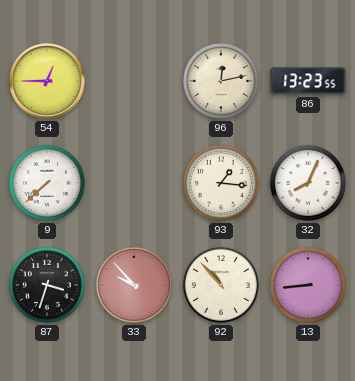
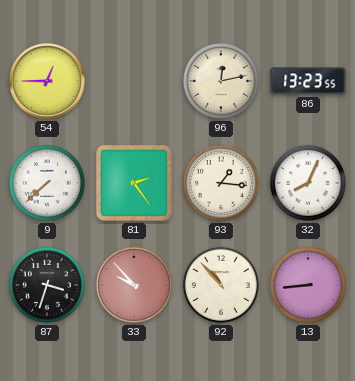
81: none -> 2:24
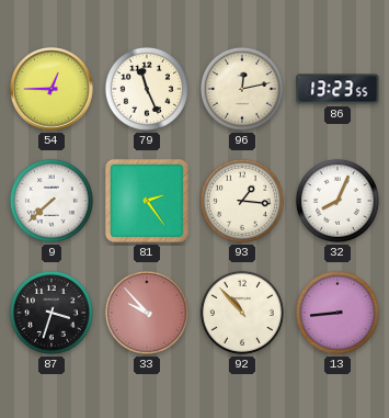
79: none -> 11:26
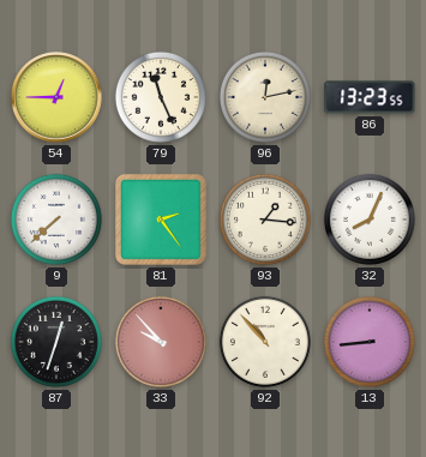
87: 3:33 -> 12:33
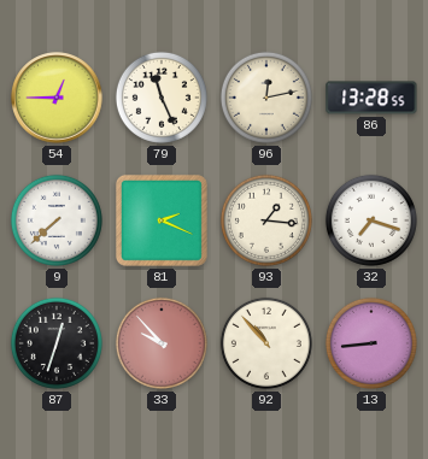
86: 13:23 -> 13:28
81: 2:24 -> 2:19
32: 8:04 -> 7:18
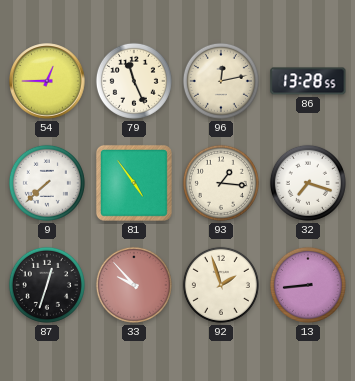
81: 2:19 -> 4:54
92: 10:53 -> 1:57
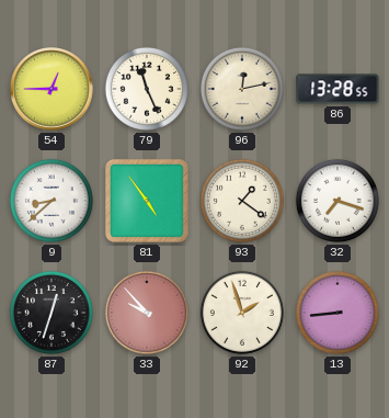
9: 7:38 -> 8:38
93: 1:16 -> 1:21
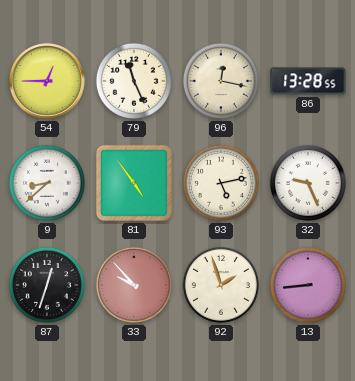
96: 12:13 -> 12:17
93: 1:21 -> 5:13
32: 7:18 -> 9:26
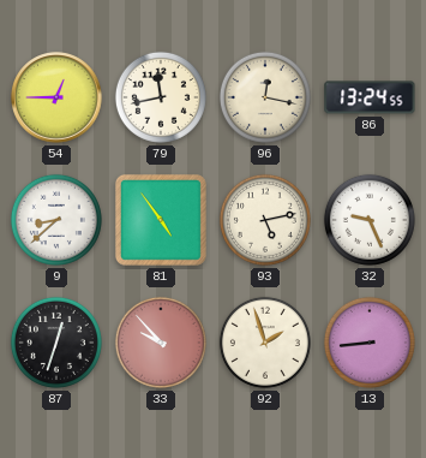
79: 11:26 -> 11:43
86: 13:28 -> 13:24
